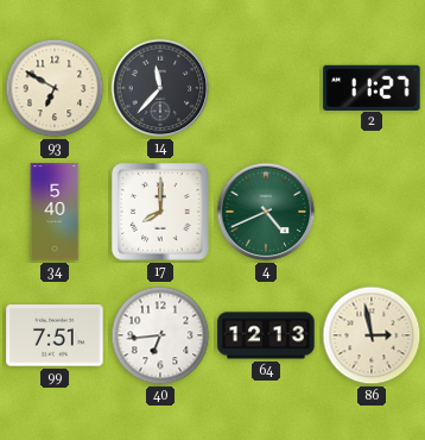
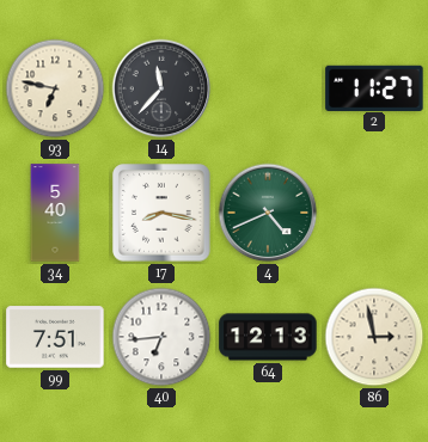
93: 6:50 -> 6:47
17: 8:00 -> 8:17
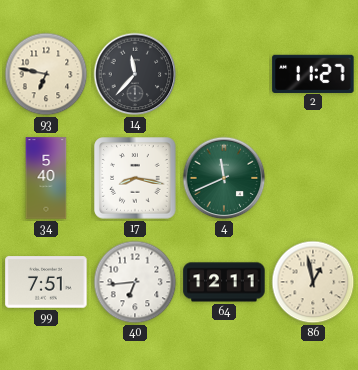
4: 4:41 -> 11:41
64: 12:13 -> 12:11
86: 2:58 -> 12:58
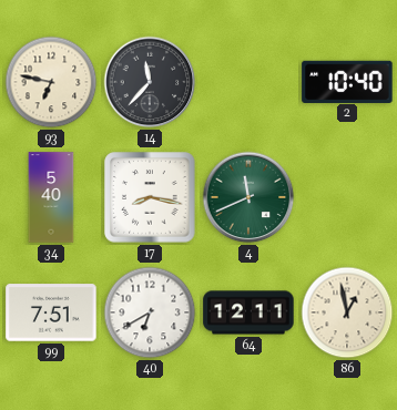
2: 11:27 -> 10:40
40: 6:44 -> 6:40
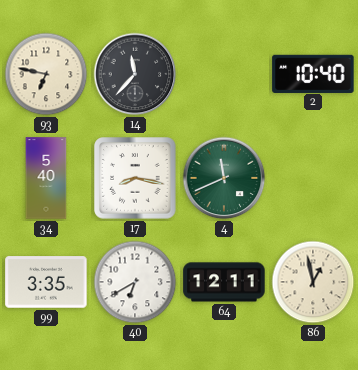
99: 7:51 -> 3:35
